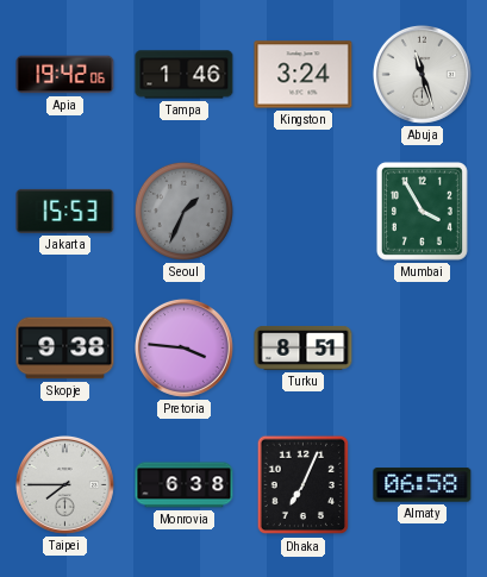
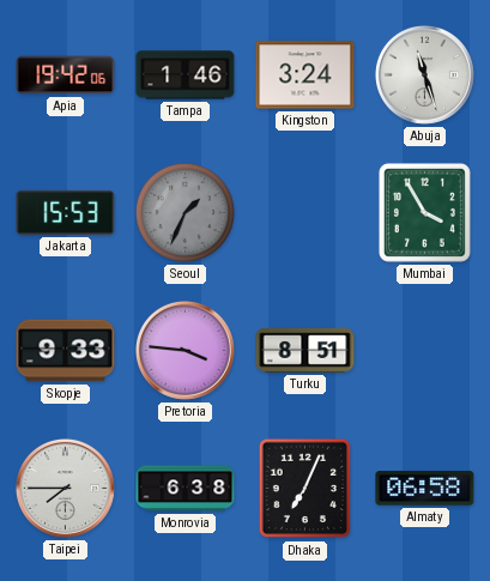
Skopje: 9:38 -> 9:33
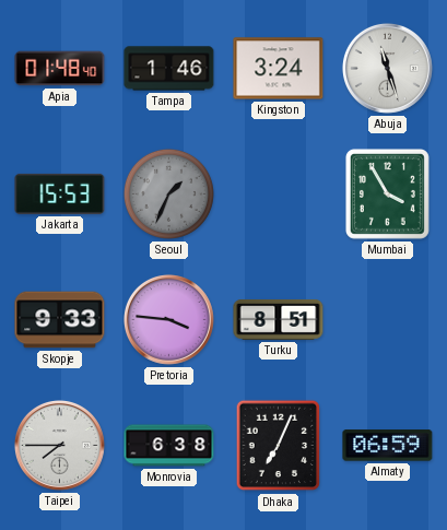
Apia: 19:42 -> 01:48
Almaty: 06:58 -> 06:59
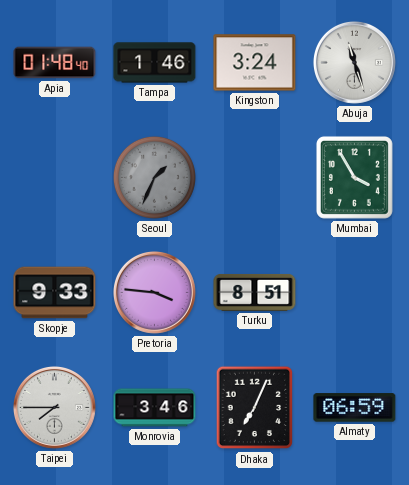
Jakarta: 15:53 -> none
Monrovia: 6:38 -> 3:46
